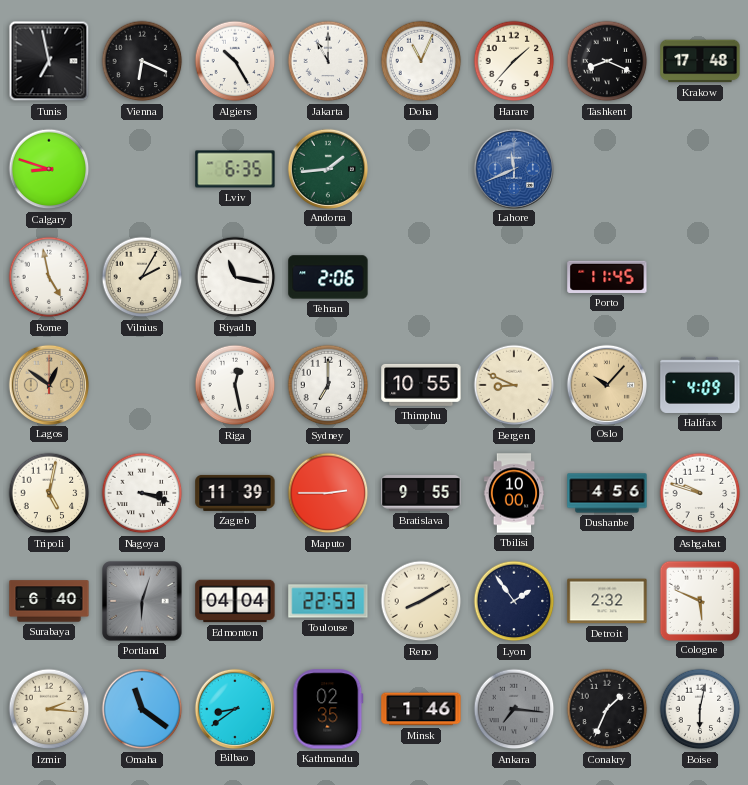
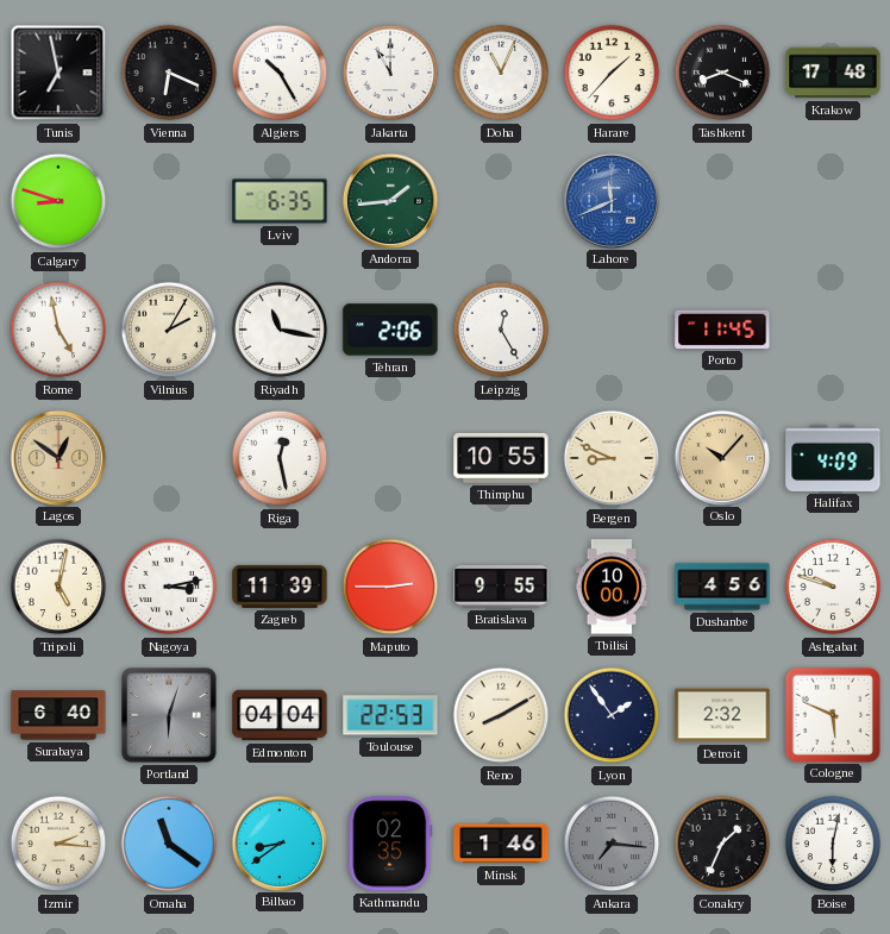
Leipzig: none -> 12:25
Sydney: 7:00 -> none
Nagoya: 3:18 -> 3:13
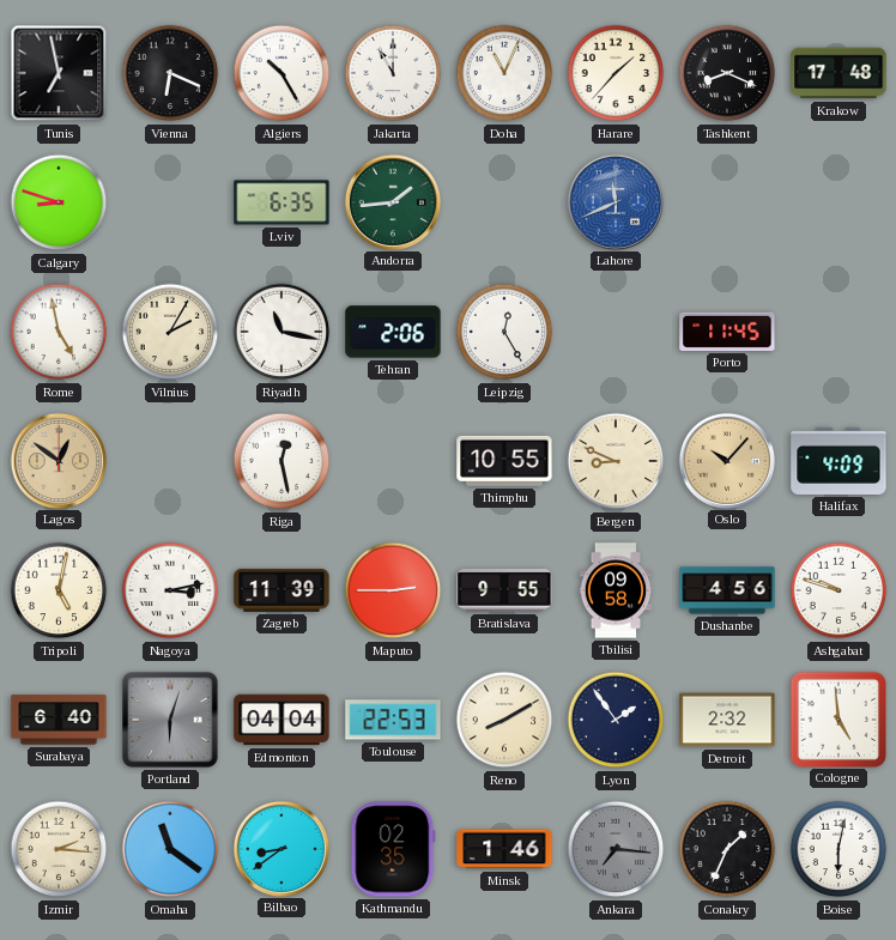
Tbilisi: 10:00 -> 09:58
Cologne: 5:49 -> 4:59
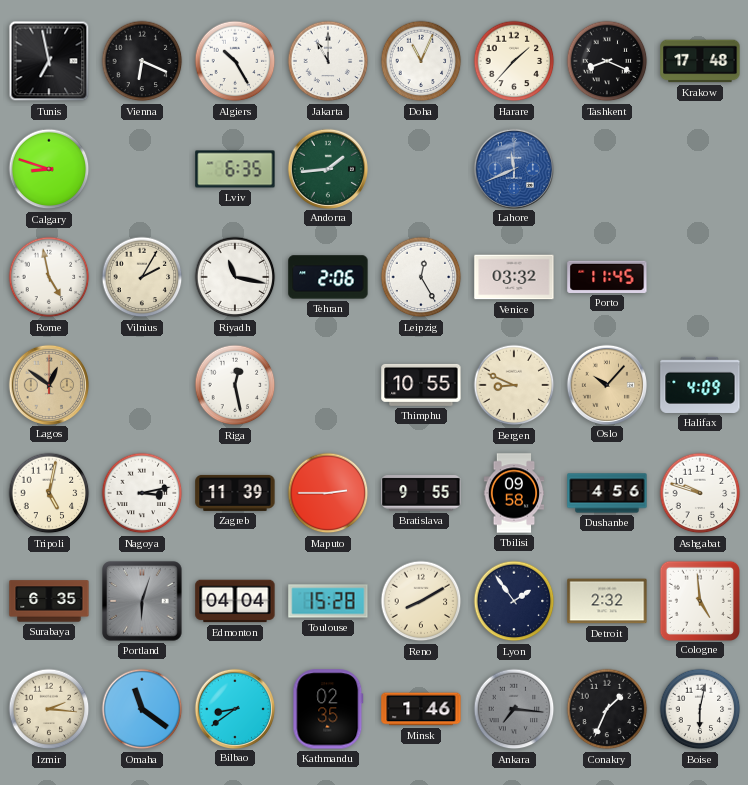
Venice: none -> 03:32
Surabaya: 6:40 -> 6:35
Toulouse: 22:53 -> 15:28
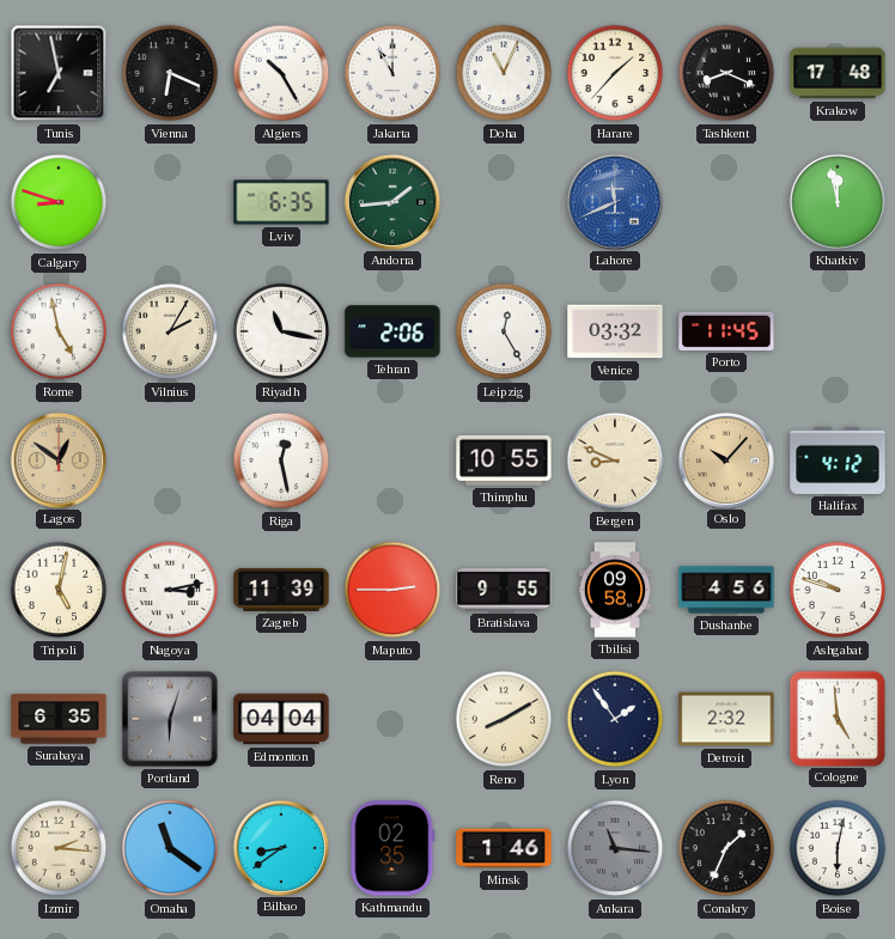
Kharkiv: none -> 11:58
Halifax: 4:09 -> 4:12
Toulouse: 15:28 -> none
Ankara: 7:16 -> 11:16
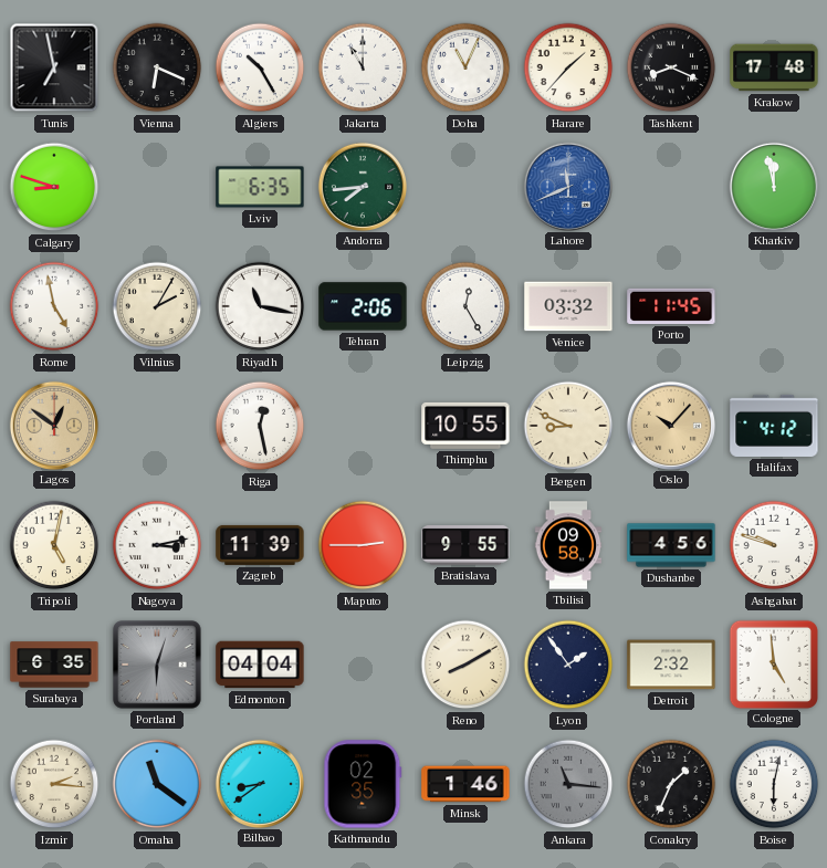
Andorra: 1:44 -> 7:44
